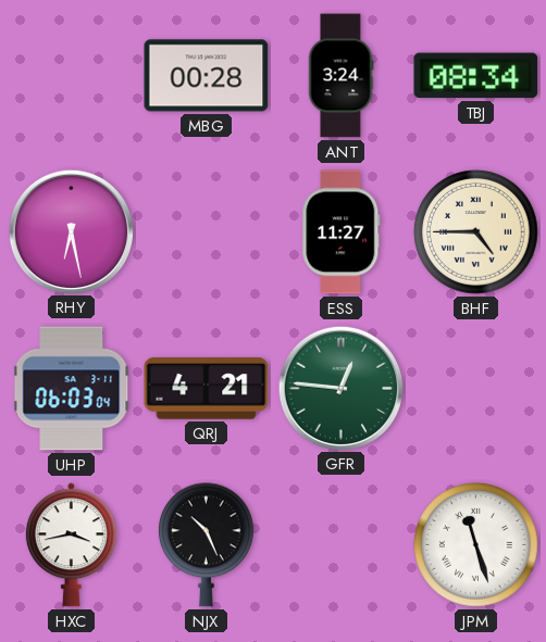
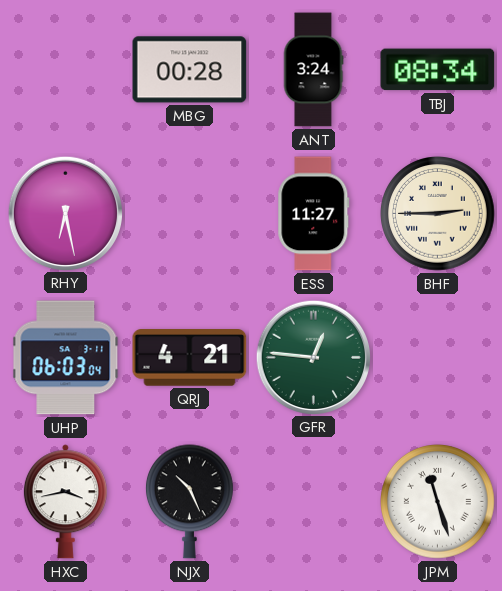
BHF: 4:45 -> 2:45
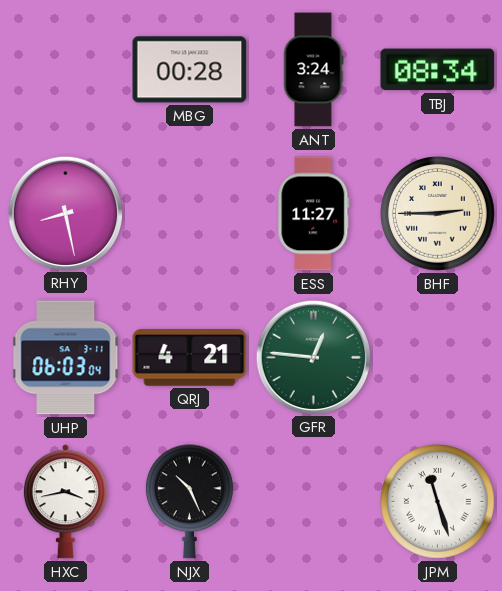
RHY: 6:28 -> 8:28
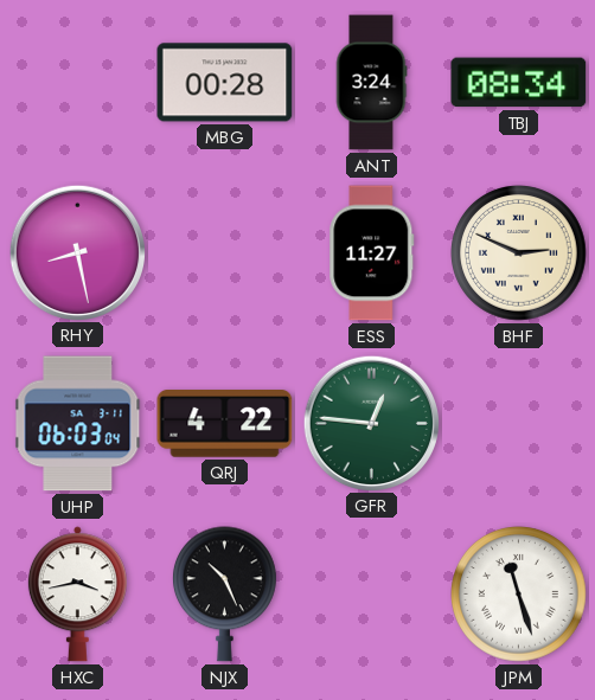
BHF: 2:45 -> 2:49
QRJ: 4:21 -> 4:22
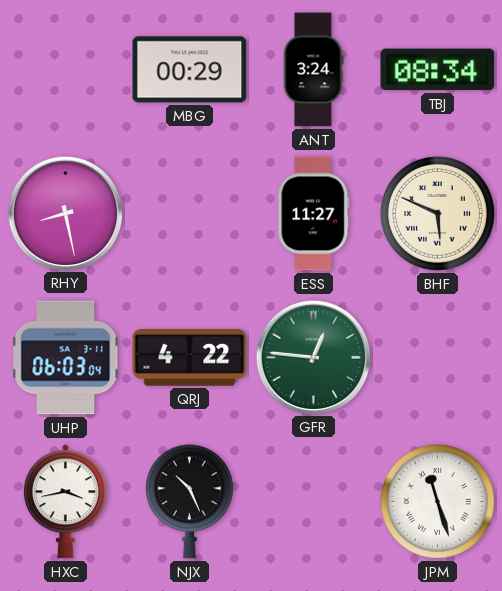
MBG: 00:28 -> 00:29
BHF: 2:49 -> 5:49
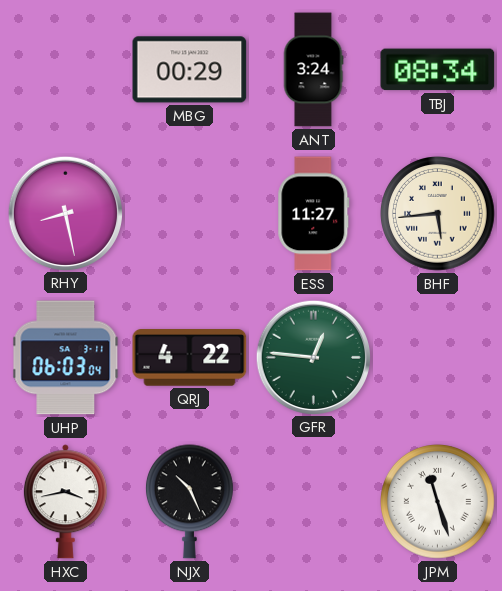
BHF: 5:49 -> 5:44
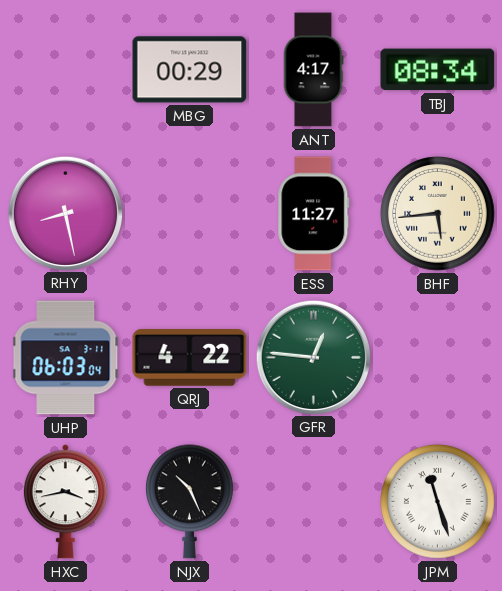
ANT: 3:24 -> 4:17
